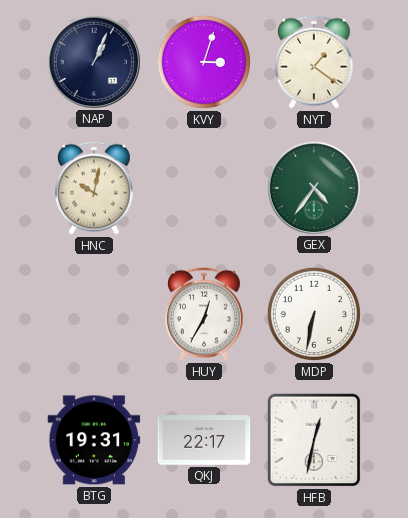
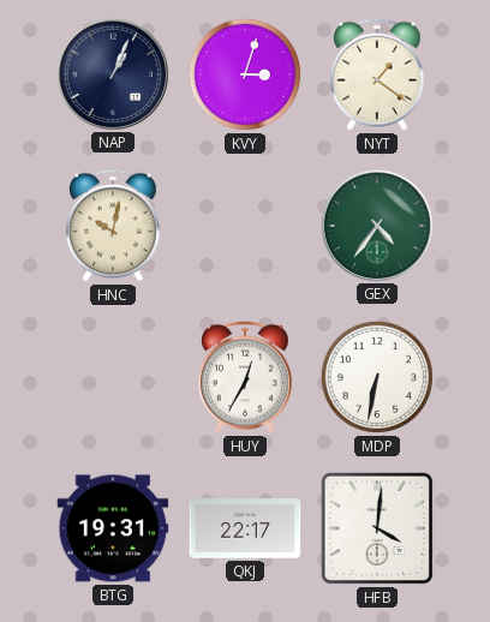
HFB: 12:32 -> 4:01
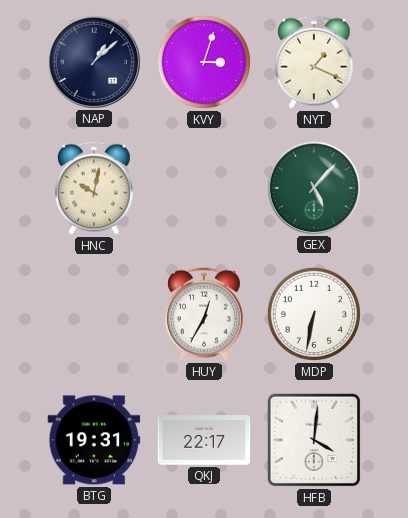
NAP: 1:04 -> 1:08
NYT: 1:21 -> 1:19
GEX: 4:36 -> 5:07
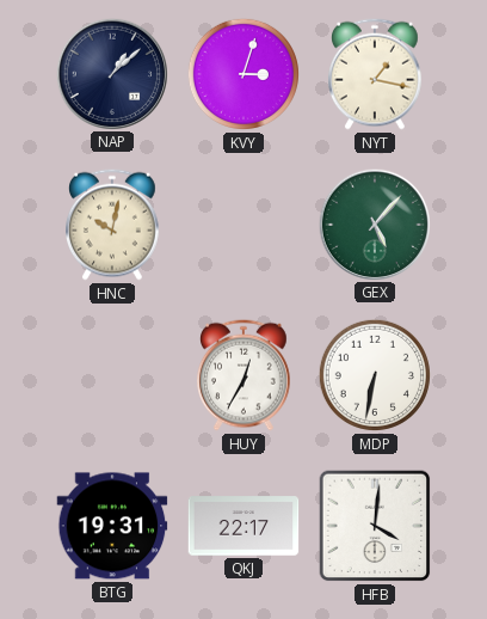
NYT: 1:19 -> 1:17
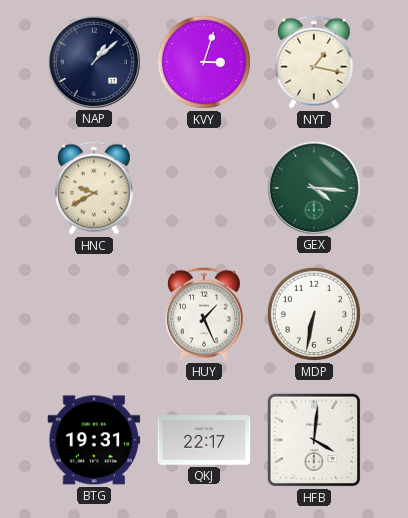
HNC: 10:02 -> 9:40
GEX: 5:07 -> 4:16
HUY: 12:35 -> 1:26
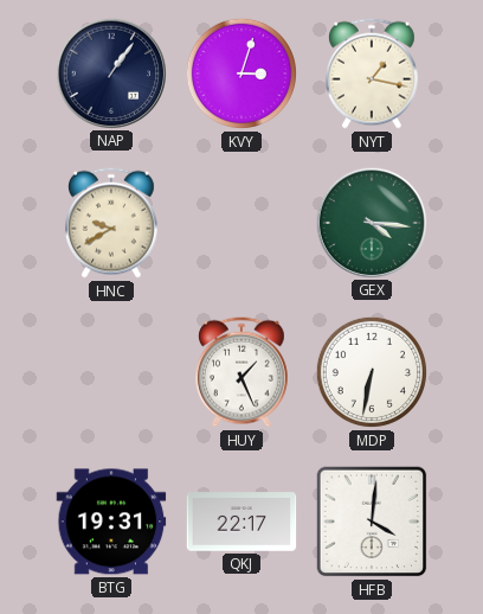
NAP: 1:08 -> 1:06
